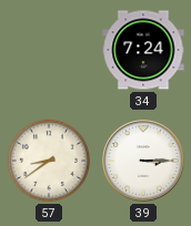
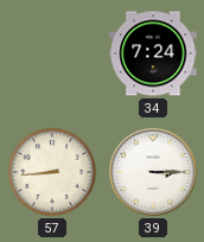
57: 8:39 -> 8:44
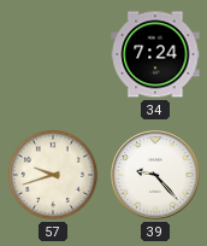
57: 8:44 -> 9:42
39: 3:15 -> 9:23
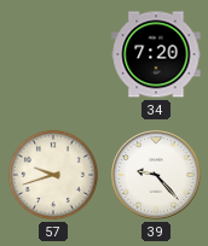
34: 7:24 -> 7:20
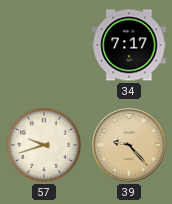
34: 7:20 -> 7:17
39 dial: white -> champagne
